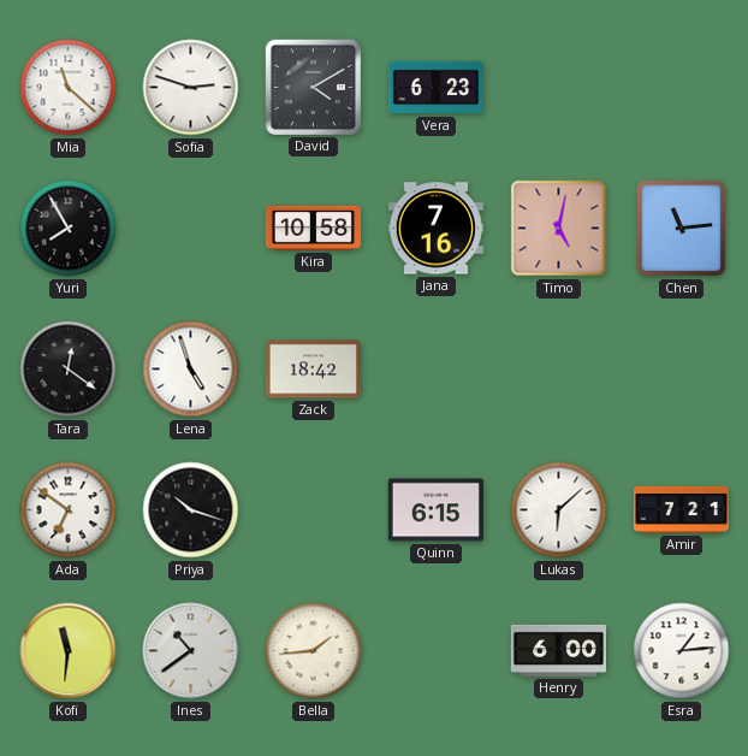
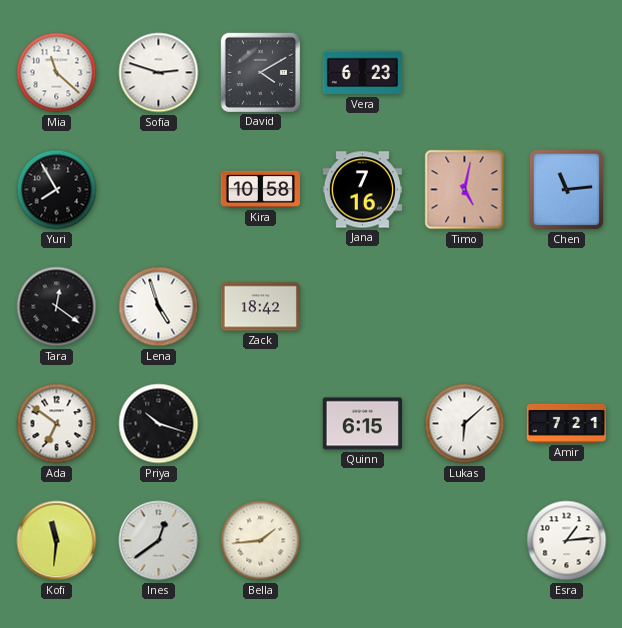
Ines: 10:39 -> 12:39
Henry: 6:00 -> none
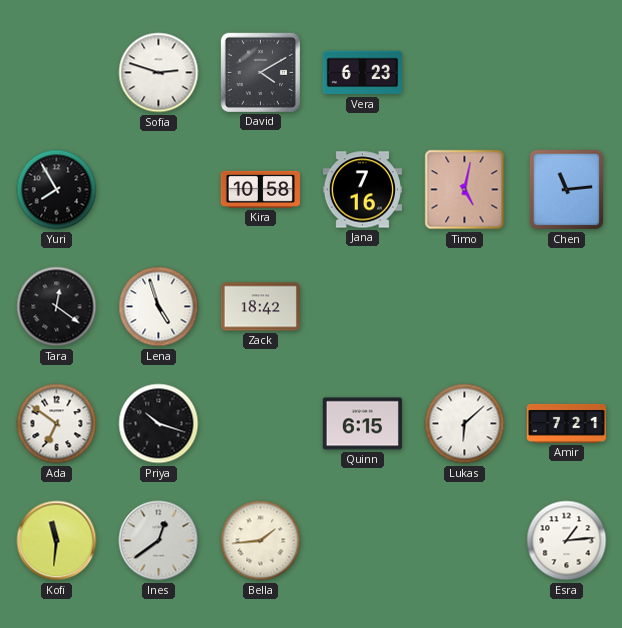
Mia: 11:22 -> none
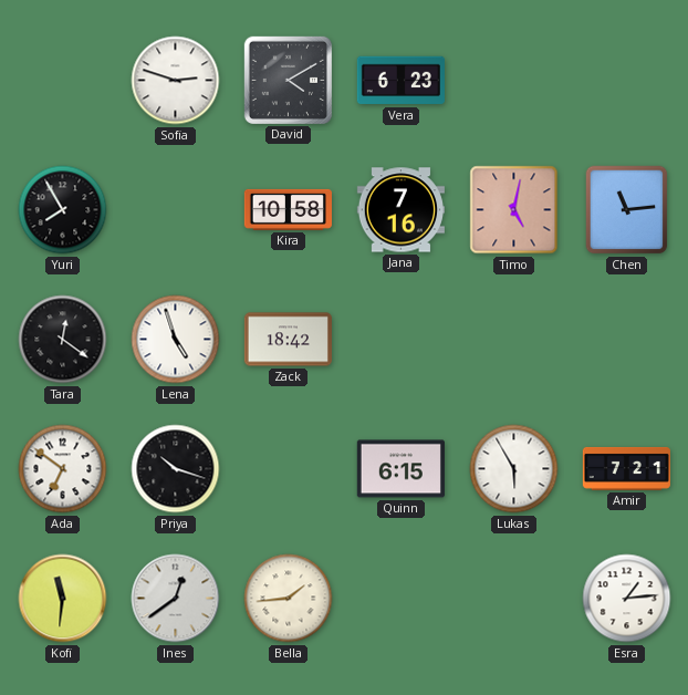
Lukas: 6:08 -> 5:55
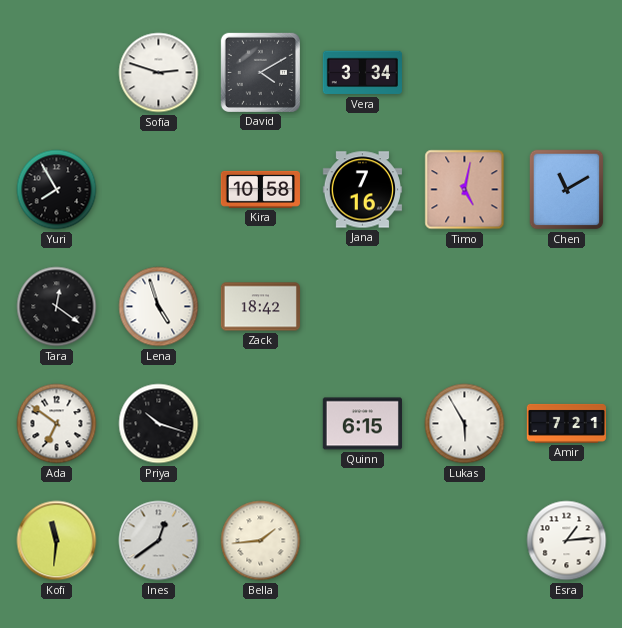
Vera: 6:23 -> 3:34
Chen: 11:14 -> 11:10
